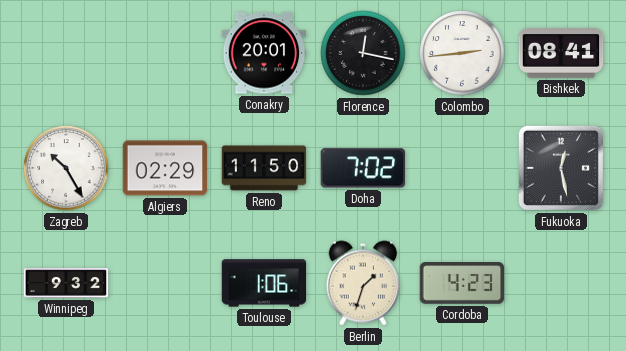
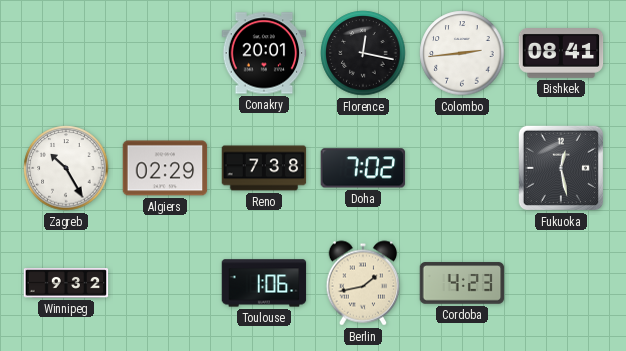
Reno: 11:50 -> 7:38
Berlin: 1:33 -> 1:43
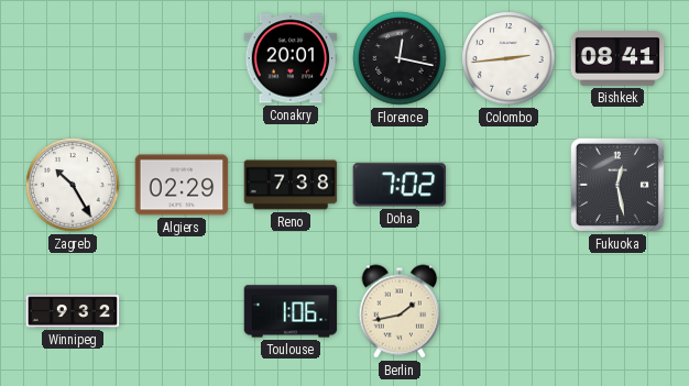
Cordoba: 4:23 -> none
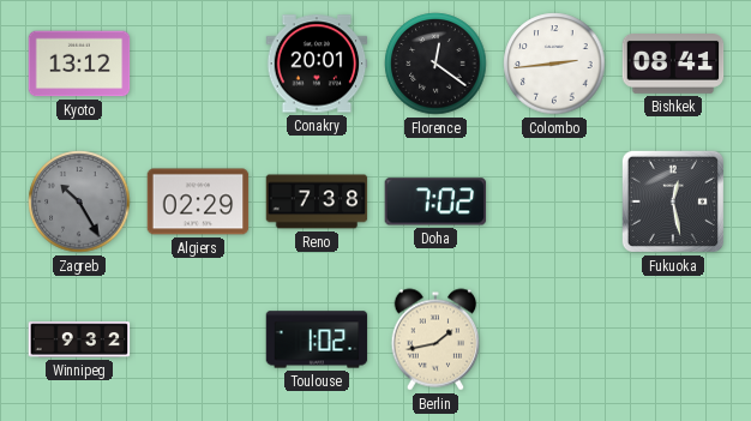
Kyoto: none -> 13:12
Florence: 12:17 -> 12:21
Zagreb dial: white -> grey
Toulouse: 1:06 -> 1:02
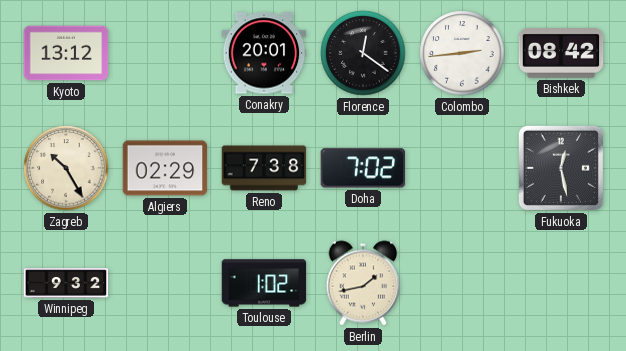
Bishkek: 08:41 -> 08:42
Zagreb dial: grey -> cream
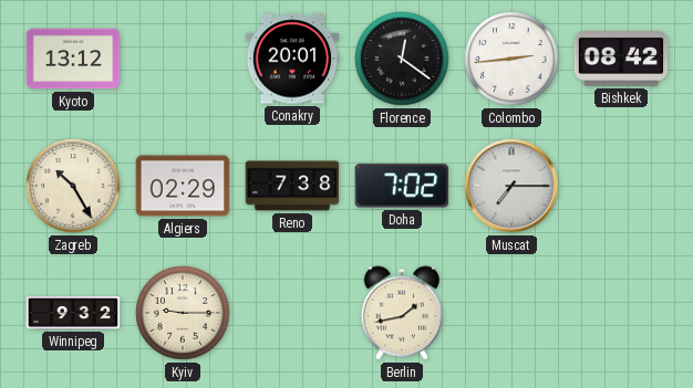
Muscat: none -> 7:15
Fukuoka: 12:28 -> none
Kyiv: none -> 9:15
Toulouse: 1:02 -> none
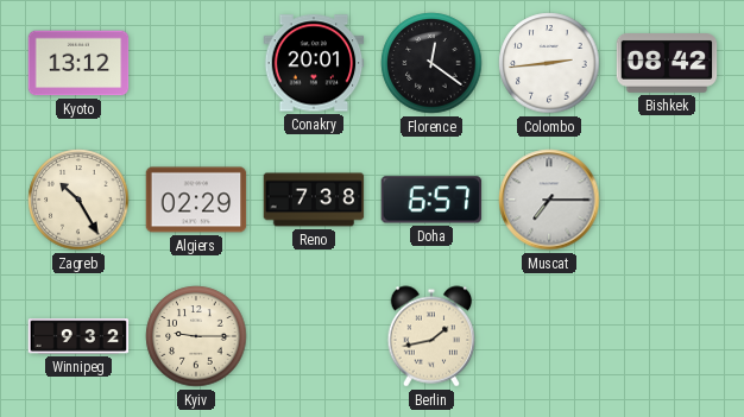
Doha: 7:02 -> 6:57
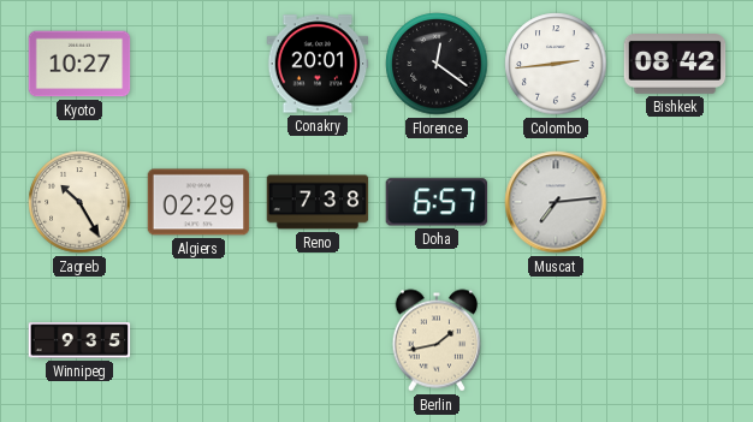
Kyoto: 13:12 -> 10:27
Muscat: 7:15 -> 7:14
Winnipeg: 9:32 -> 9:35
Kyiv: 9:15 -> none
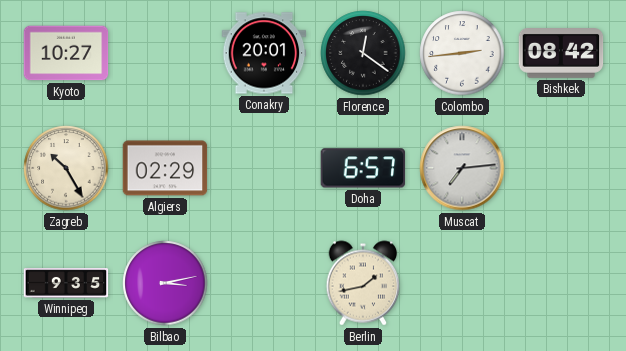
Reno: 7:38 -> none
Bilbao: none -> 3:13
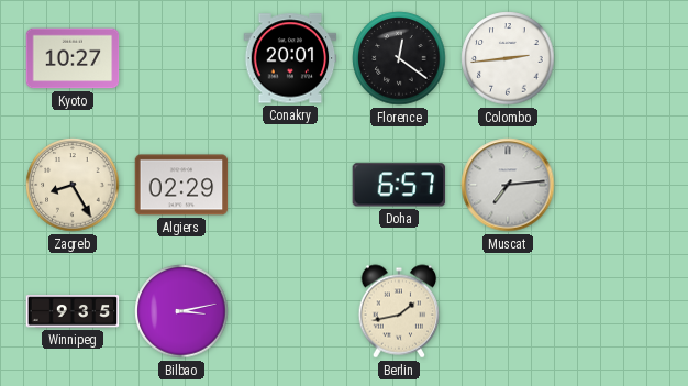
Bishkek: 08:42 -> none
Zagreb: 10:25 -> 8:25
